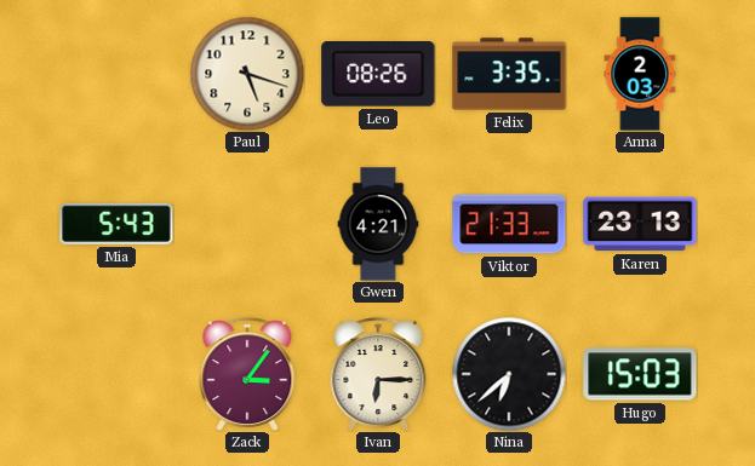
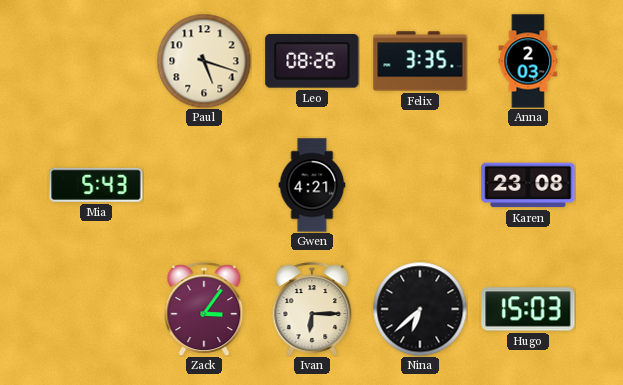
Viktor: 21:33 -> none
Karen: 23:13 -> 23:08
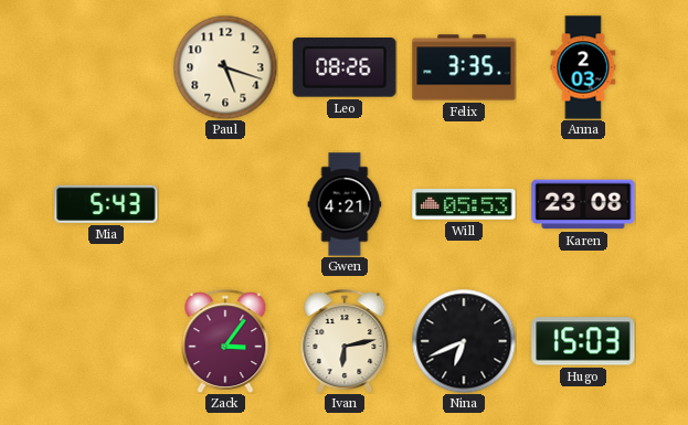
Will: none -> 05:53
Ivan: 6:15 -> 6:13
Nina: 6:38 -> 6:41
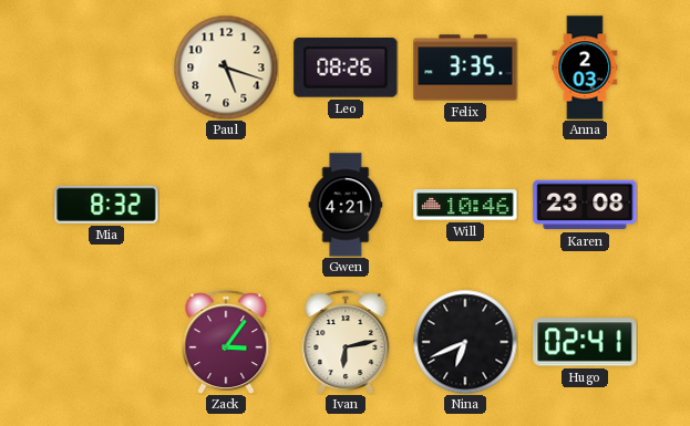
Mia: 5:43 -> 8:32
Will: 05:53 -> 10:46
Hugo: 15:03 -> 02:41
